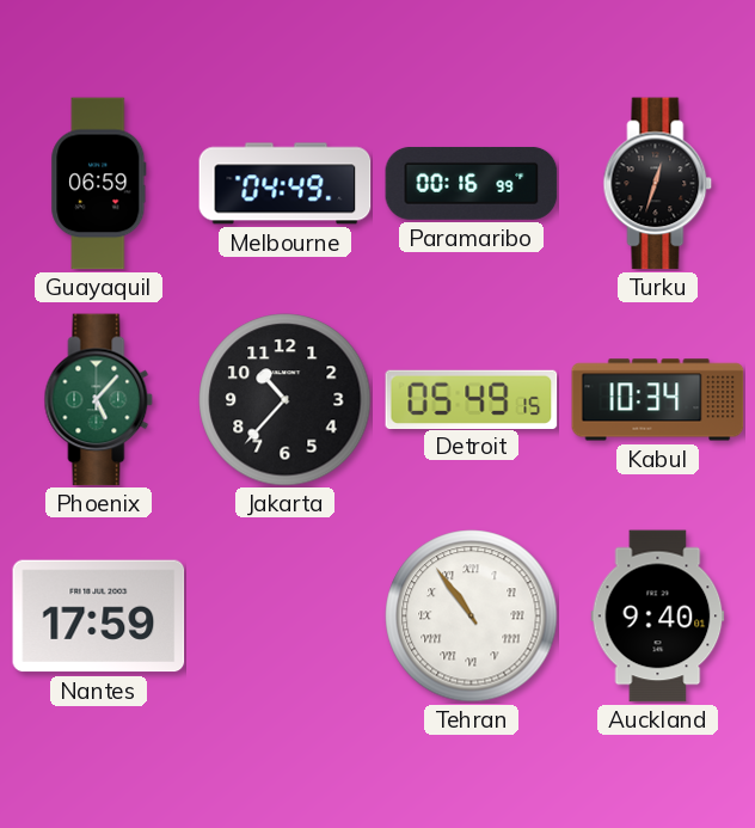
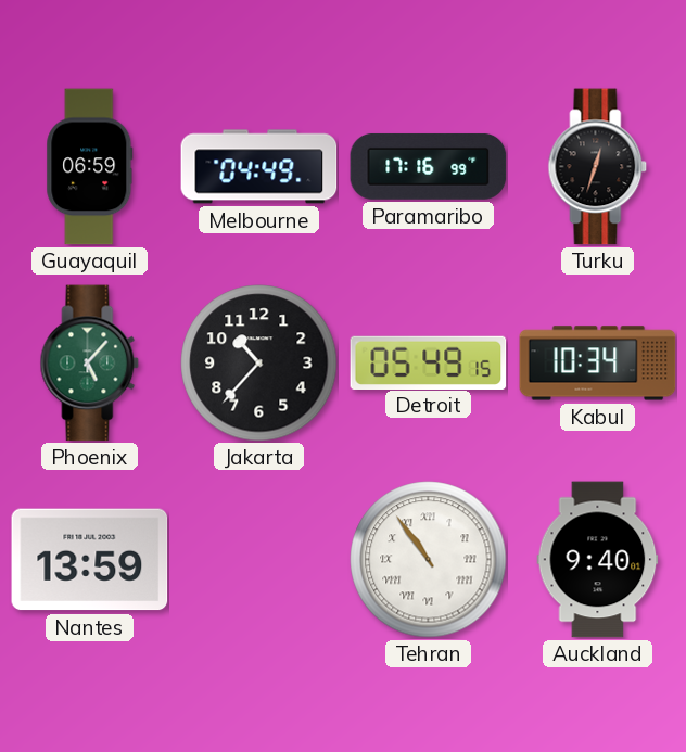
Paramaribo: 00:16 -> 17:16
Nantes: 17:59 -> 13:59
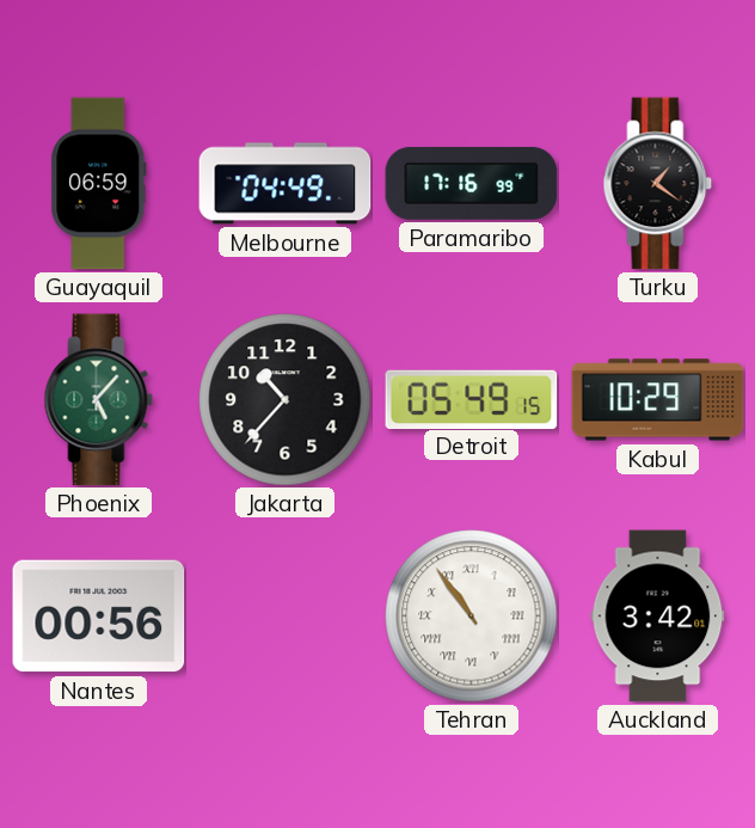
Turku: 12:33 -> 1:21
Kabul: 10:34 -> 10:29
Nantes: 13:59 -> 00:56
Auckland: 9:40 -> 3:42
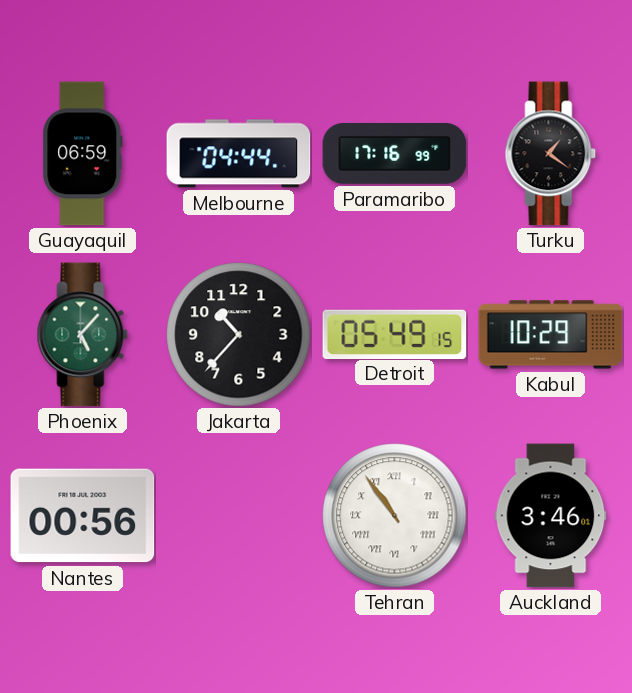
Melbourne: 04:49 -> 04:44
Auckland: 3:42 -> 3:46
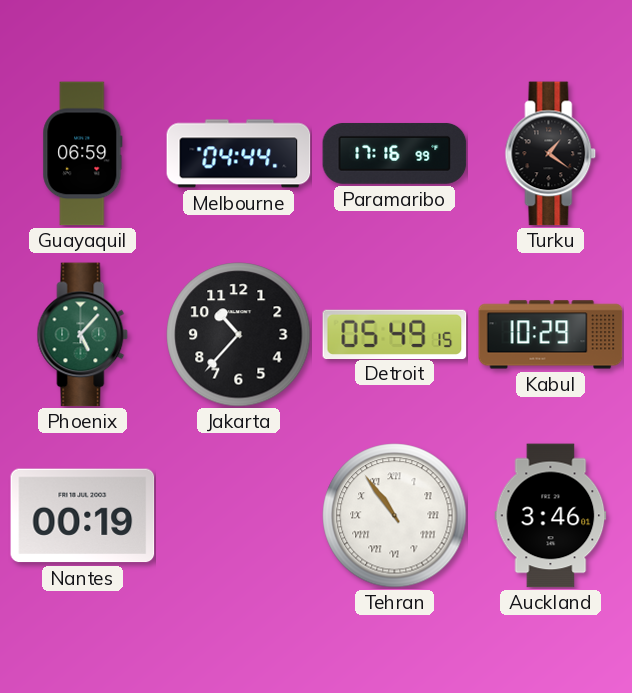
Nantes: 00:56 -> 00:19
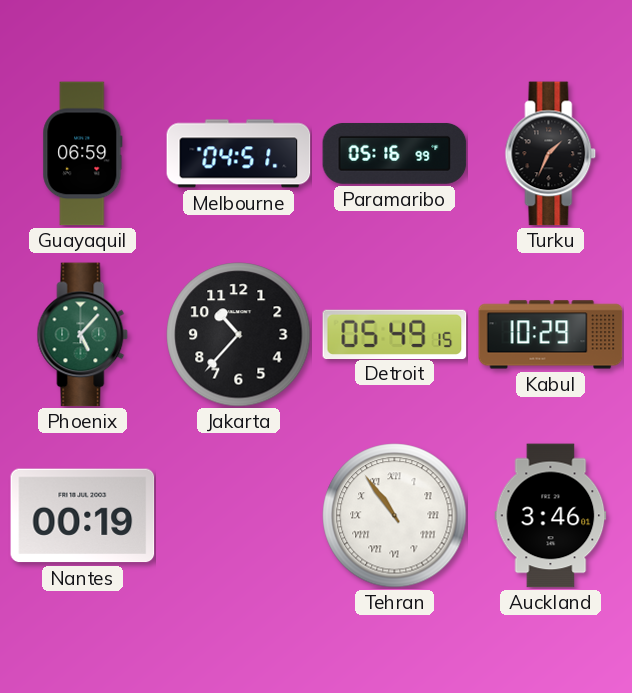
Melbourne: 04:44 -> 04:51
Paramaribo: 17:16 -> 05:16
Turku: 1:21 -> 1:34
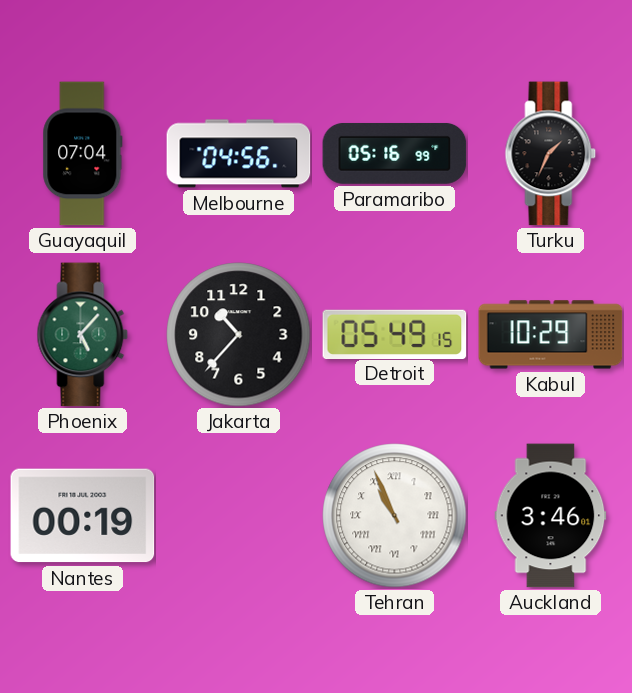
Guayaquil: 06:59 -> 07:04
Melbourne: 04:51 -> 04:56
Tehran: 10:54 -> 10:56
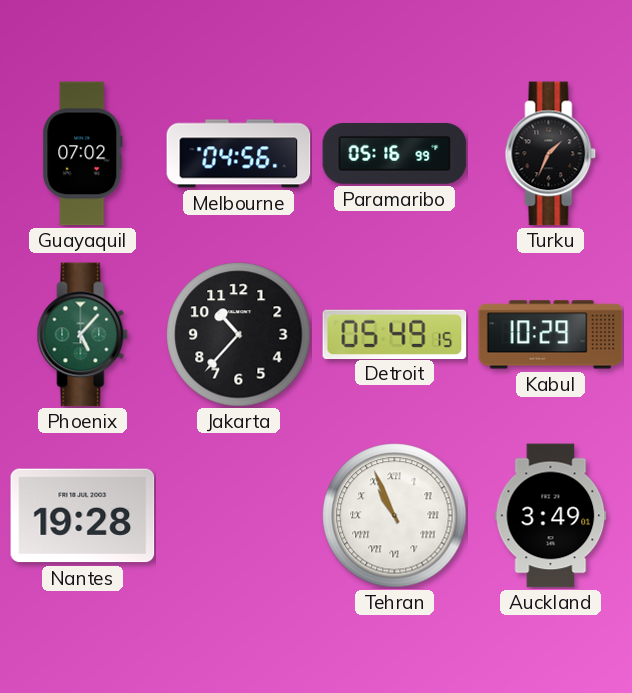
Guayaquil: 07:04 -> 07:02
Nantes: 00:19 -> 19:28
Auckland: 3:46 -> 3:49
